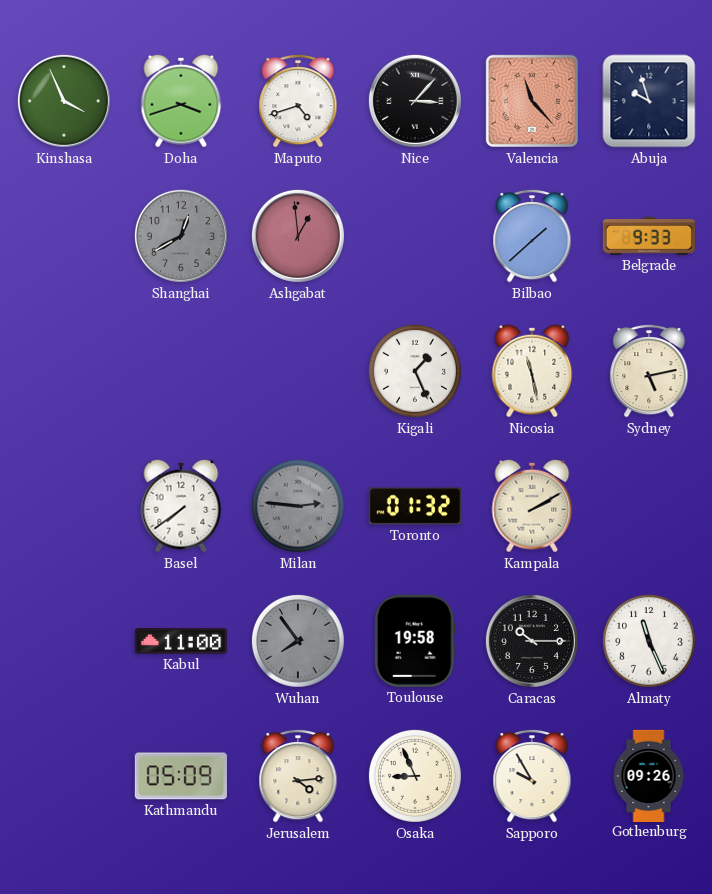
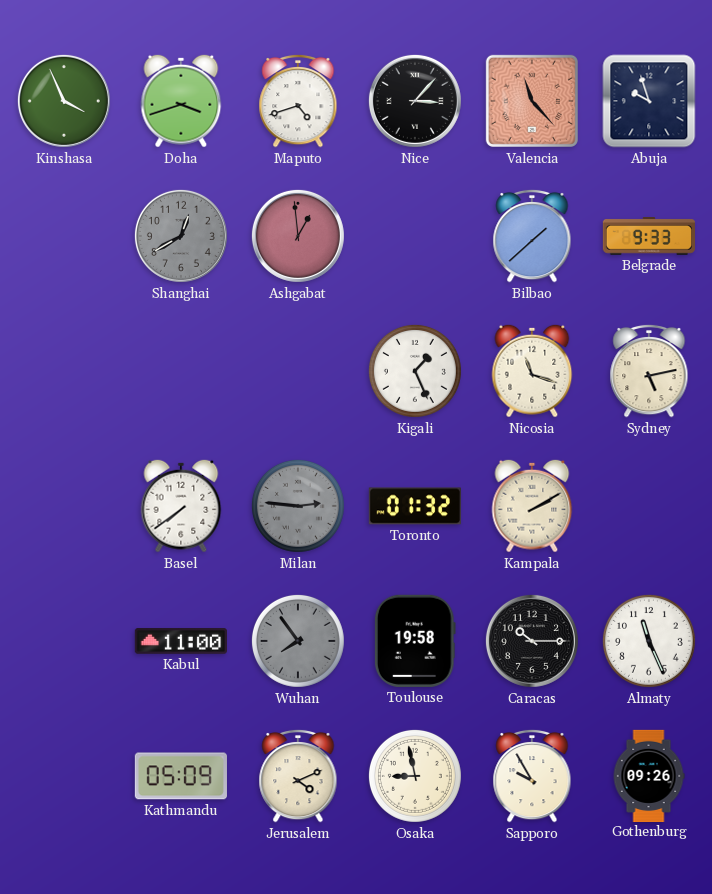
Nicosia: 11:28 -> 11:18
Jerusalem: 4:14 -> 4:11
Osaka: 8:56 -> 8:58
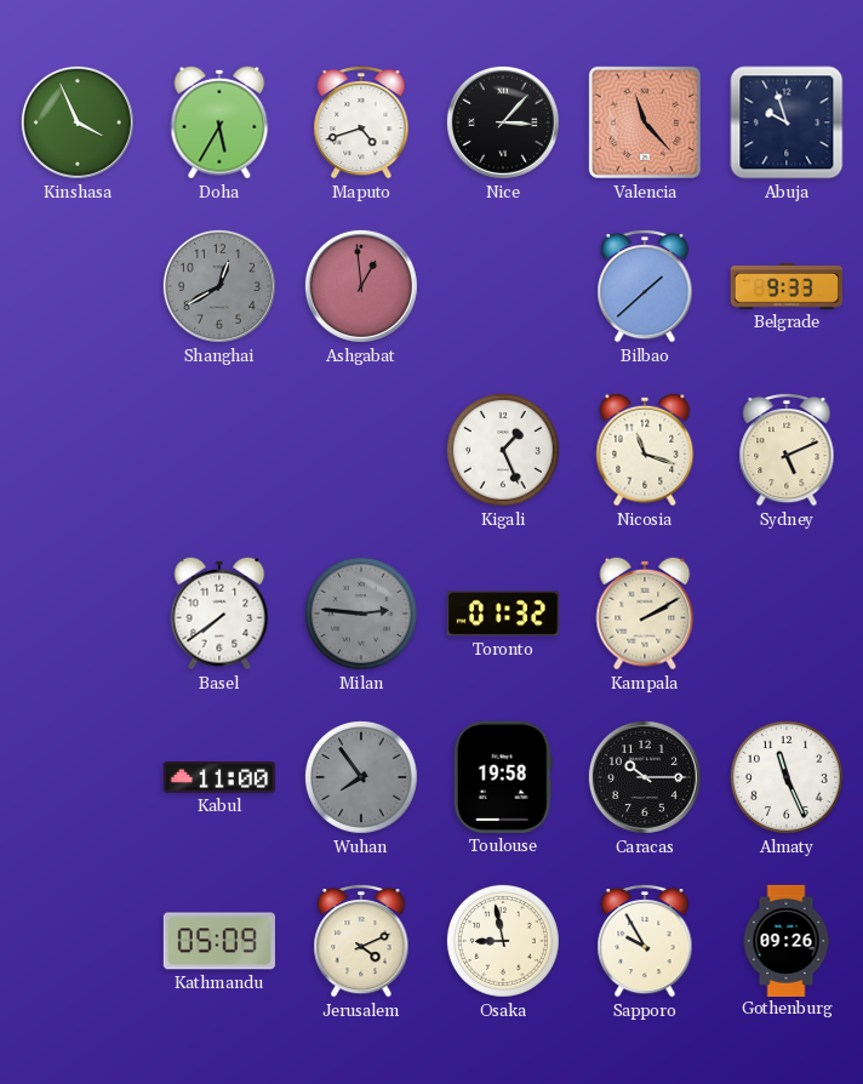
Doha: 3:42 -> 5:35
Sydney: 5:13 -> 5:11
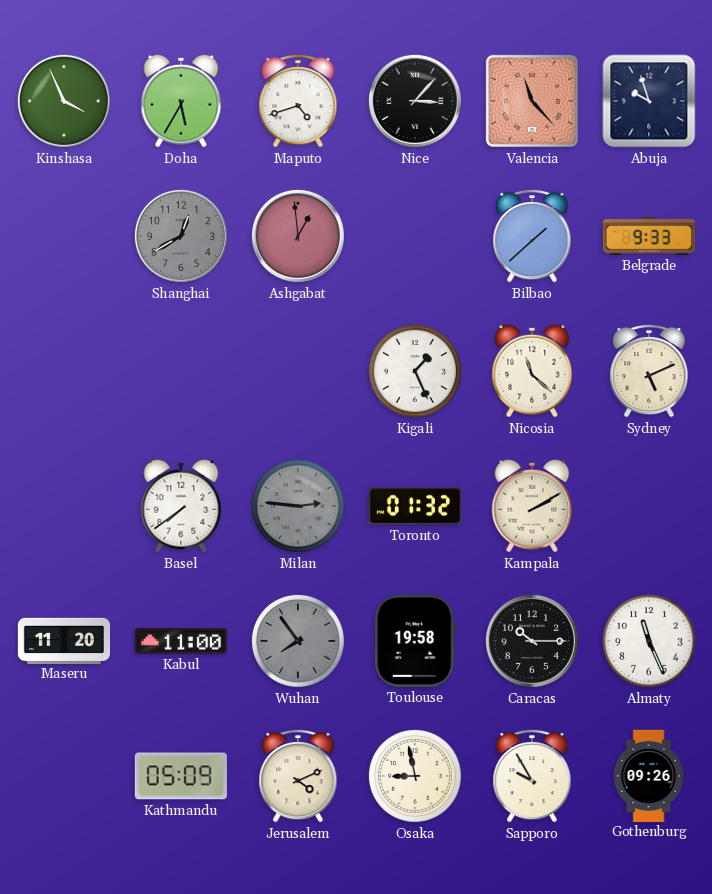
Nicosia: 11:18 -> 11:22
Maseru: none -> 11:20
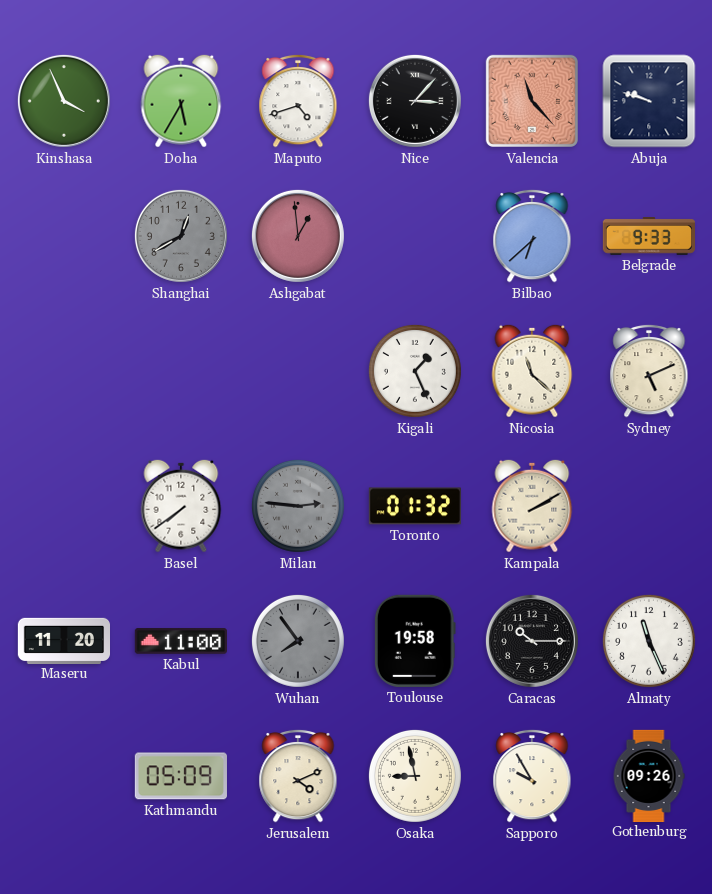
Abuja: 9:57 -> 9:48
Bilbao: 1:38 -> 6:38
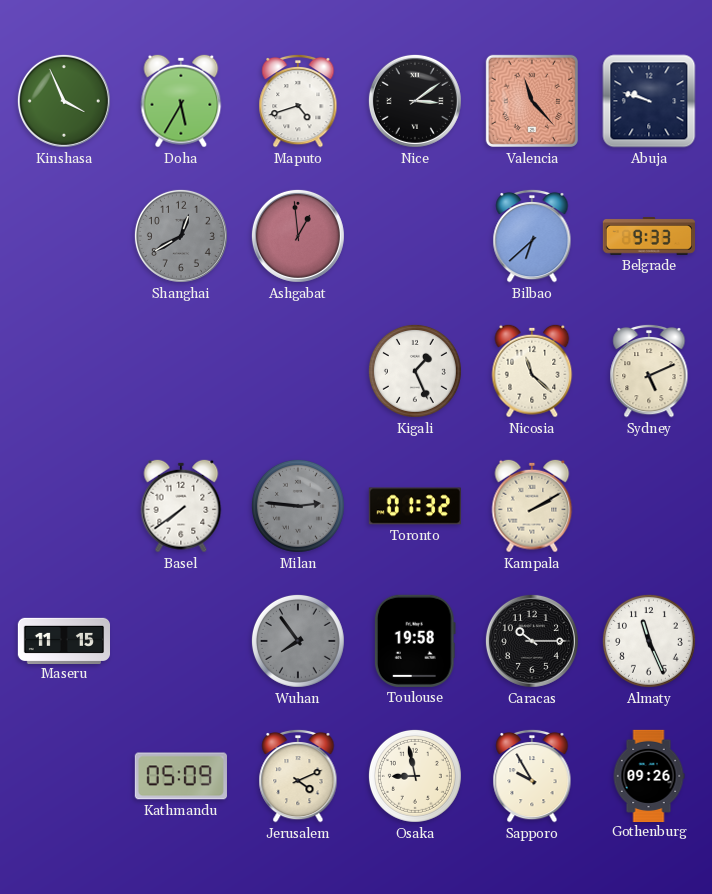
Nice: 3:07 -> 3:09
Maseru: 11:20 -> 11:15
Kabul: 11:00 -> none
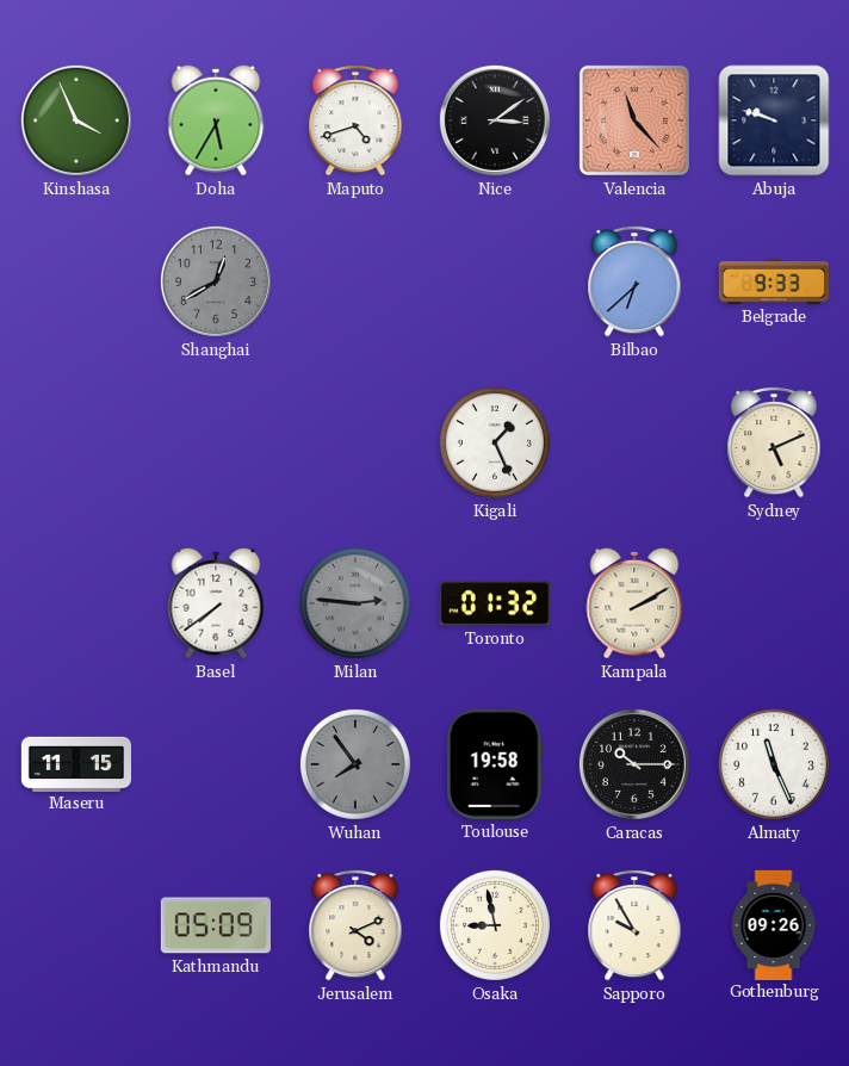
Ashgabat: 12:59 -> none
Nicosia: 11:22 -> none
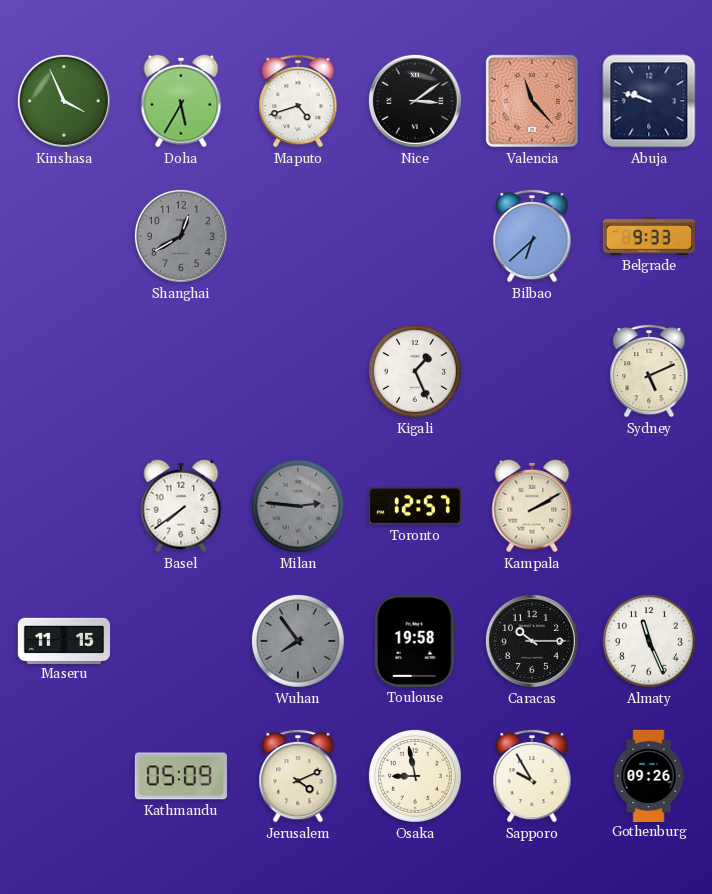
Toronto: 01:32 -> 12:57
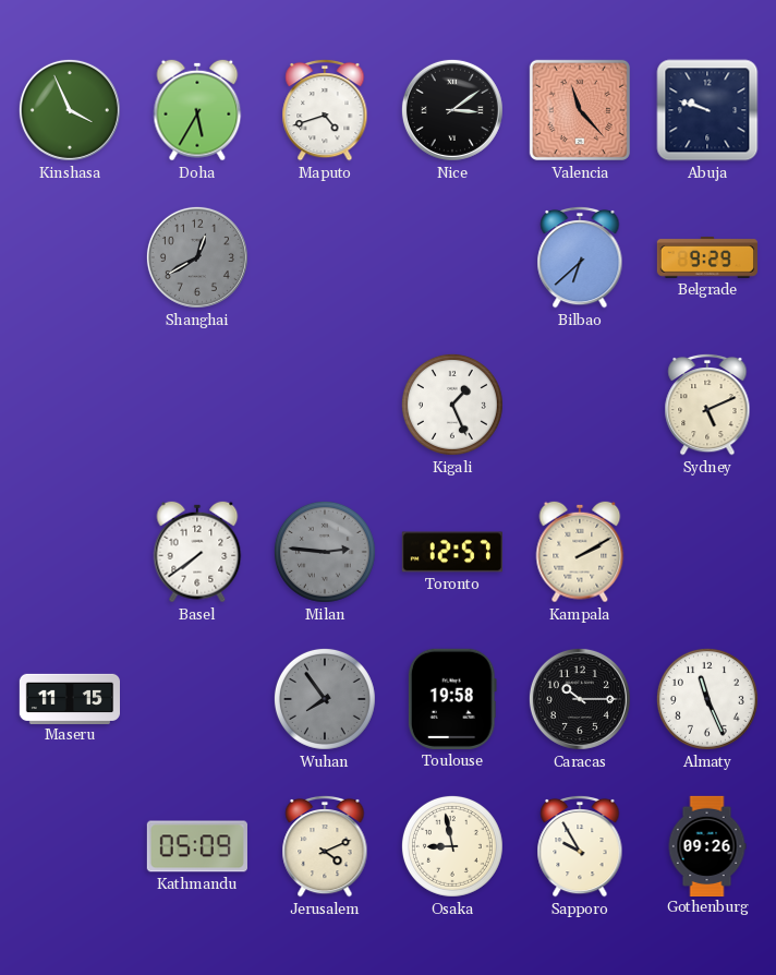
Belgrade: 9:33 -> 9:29
